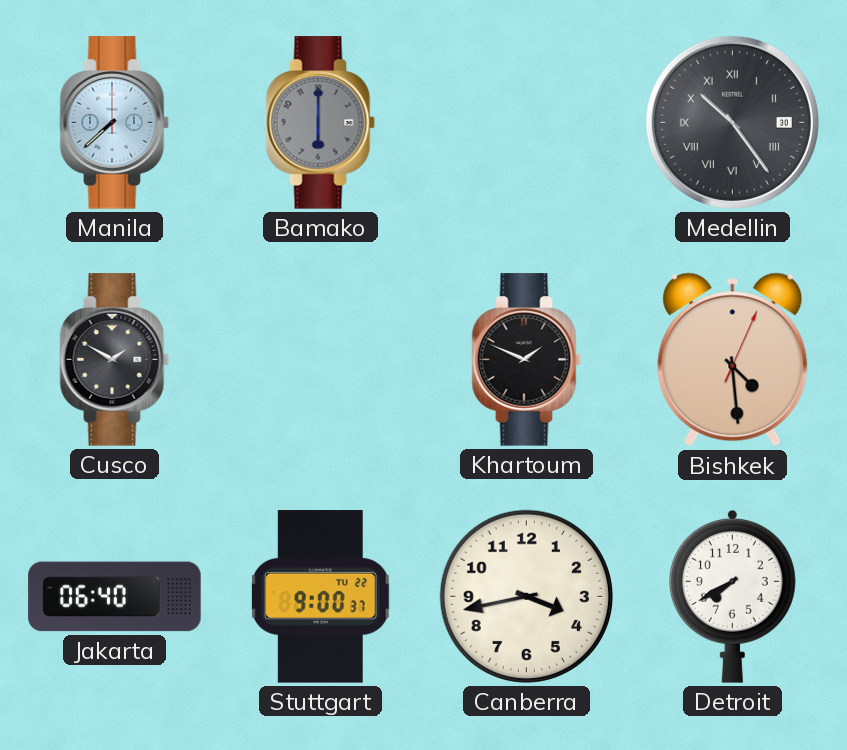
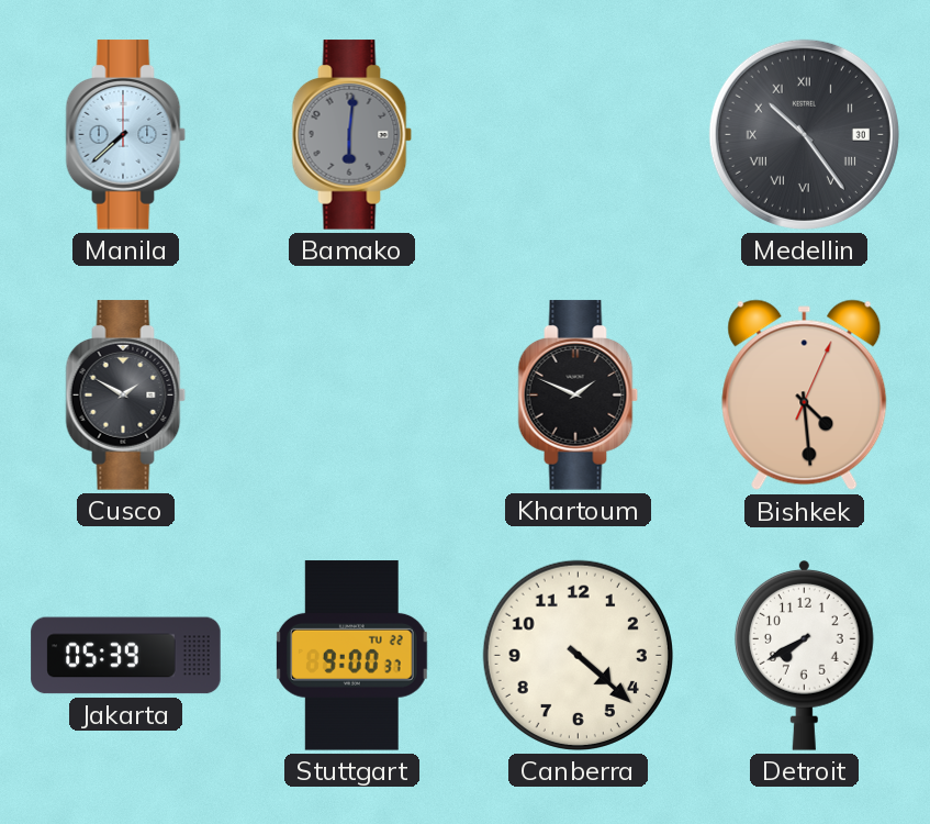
Bamako: 6:00 -> 6:01
Jakarta: 06:40 -> 05:39
Canberra: 3:43 -> 4:22
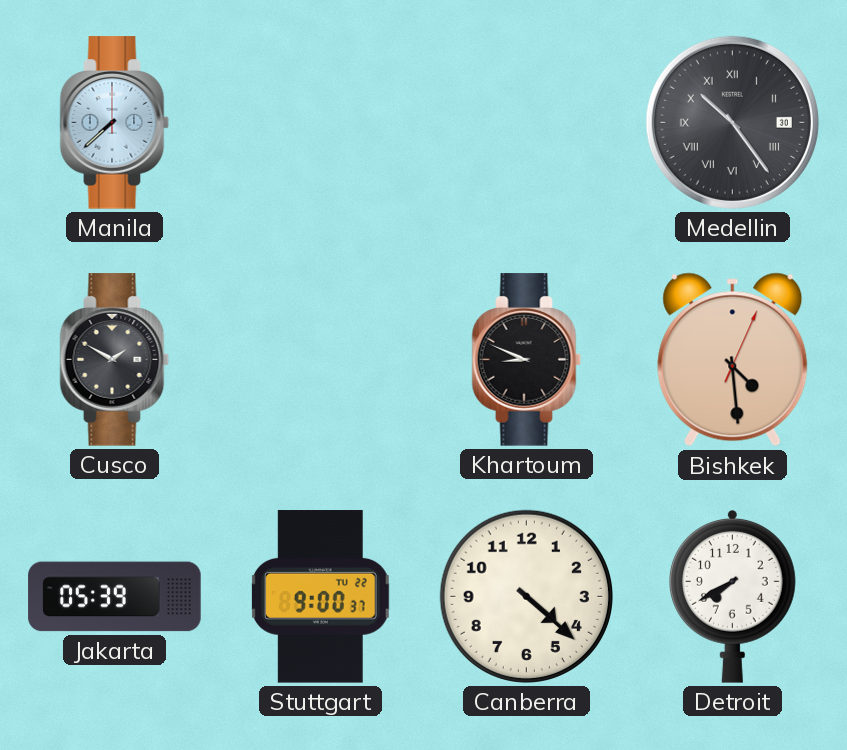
Bamako: 6:01 -> none
Khartoum: 1:49 -> 8:49
